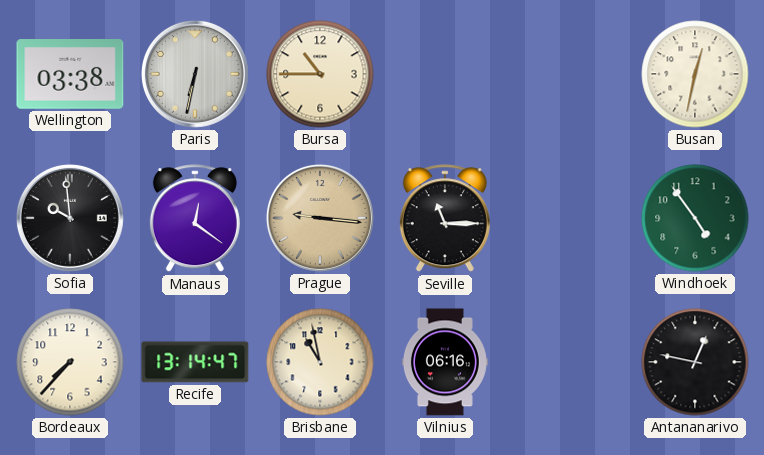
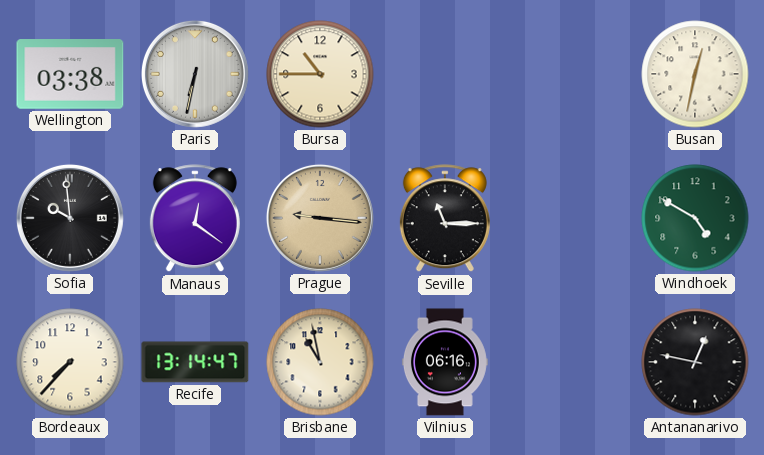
Windhoek: 4:54 -> 4:50
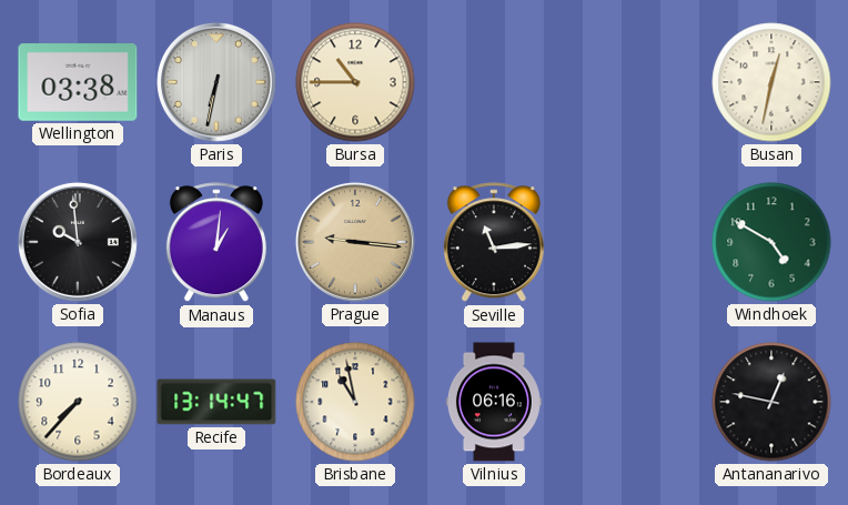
Manaus: 12:21 -> 1:01
Seville: 11:15 -> 11:14
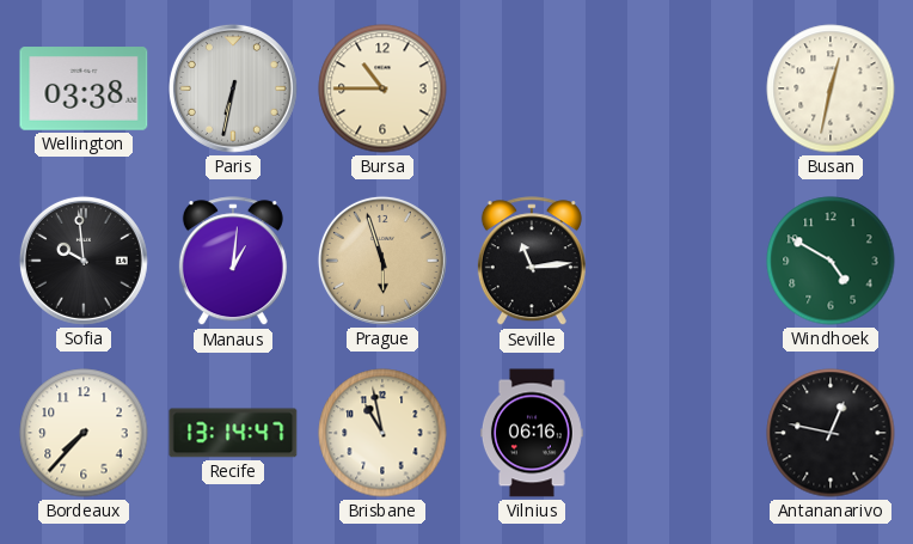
Prague: 9:16 -> 5:57
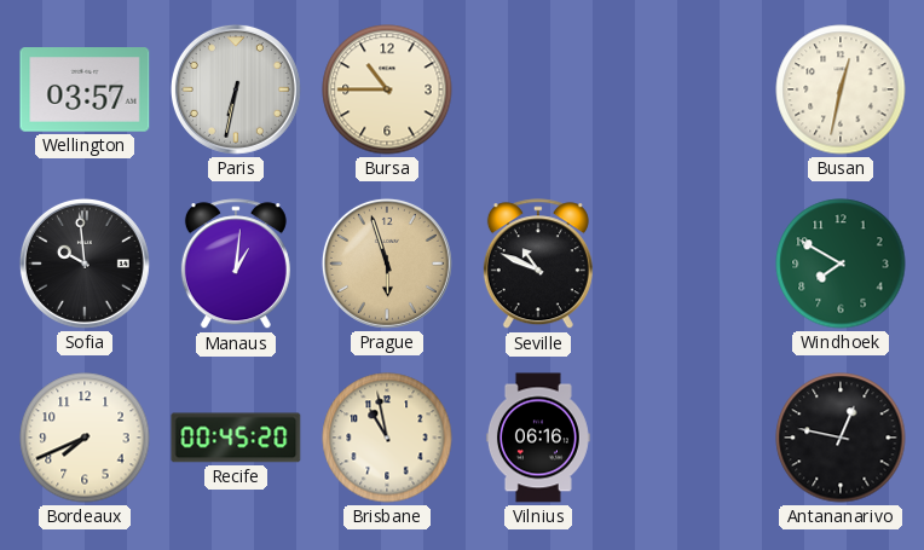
Wellington: 03:38 -> 03:57
Seville: 11:14 -> 10:49
Windhoek: 4:50 -> 7:50
Bordeaux: 7:37 -> 7:41
Recife: 13:14 -> 00:45
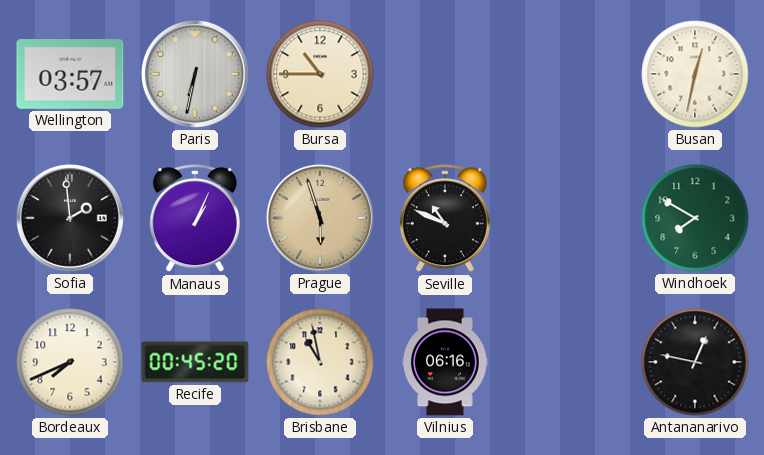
Sofia: 9:59 -> 1:59
Manaus: 1:01 -> 1:04
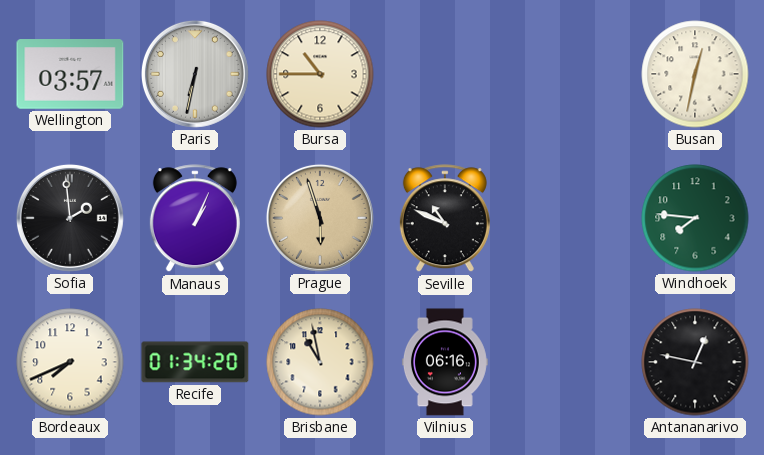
Windhoek: 7:50 -> 7:46
Recife: 00:45 -> 01:34
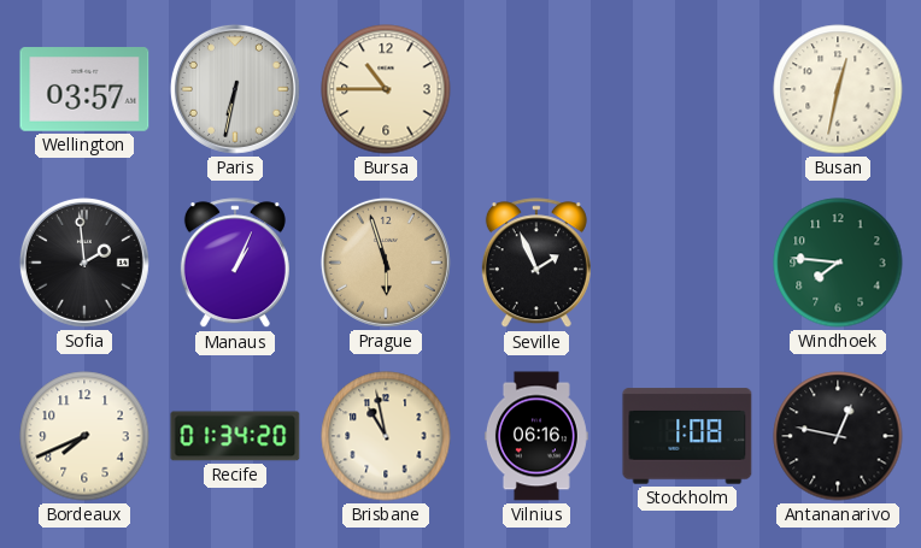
Seville: 10:49 -> 1:56
Stockholm: none -> 1:08
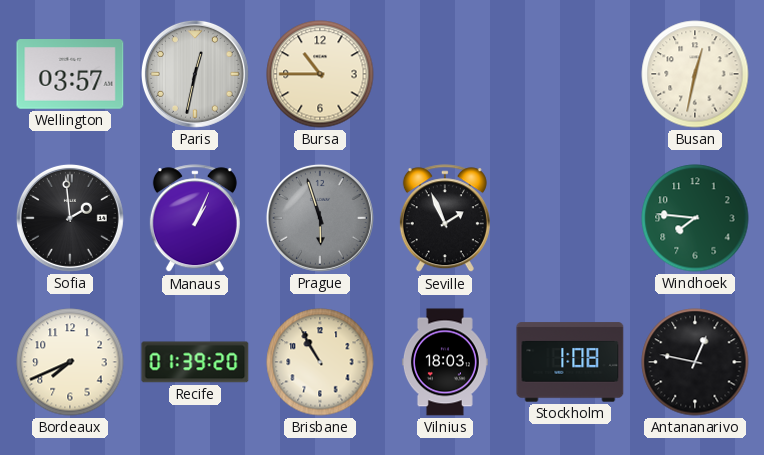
Paris: 6:32 -> 12:32
Prague dial: champagne -> grey
Recife: 01:34 -> 01:39
Brisbane: 10:58 -> 10:55
Vilnius: 06:16 -> 18:03
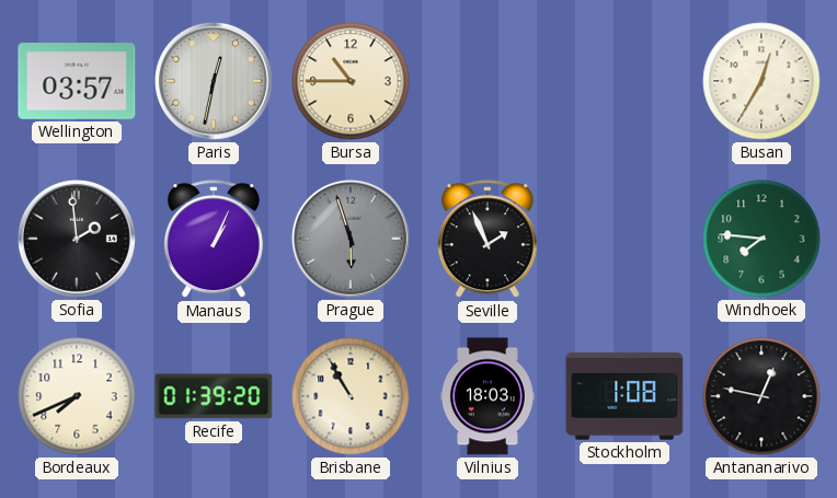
Busan: 12:32 -> 12:35
